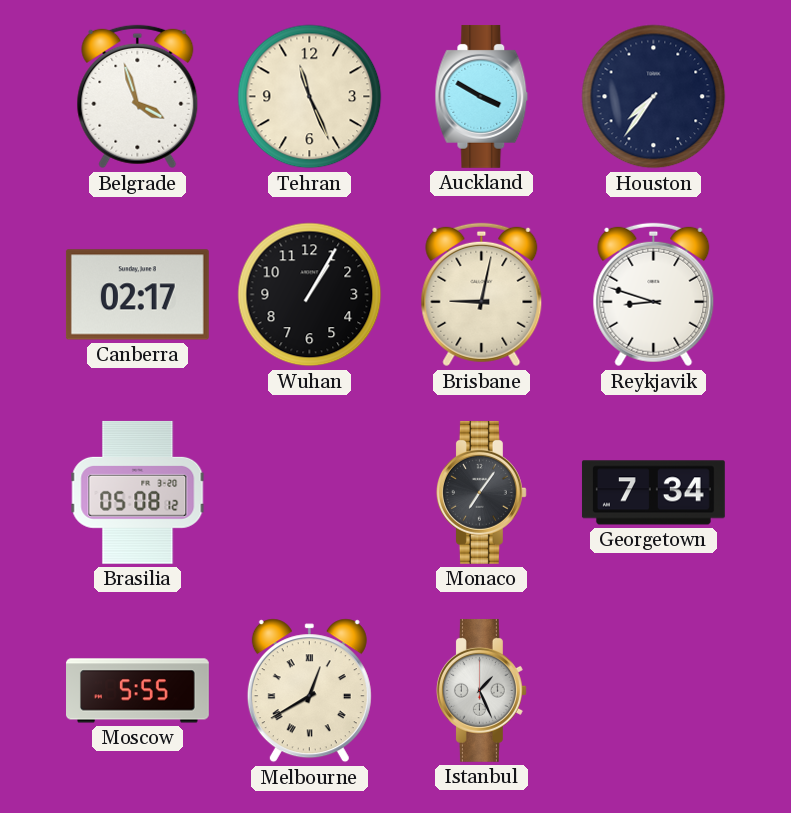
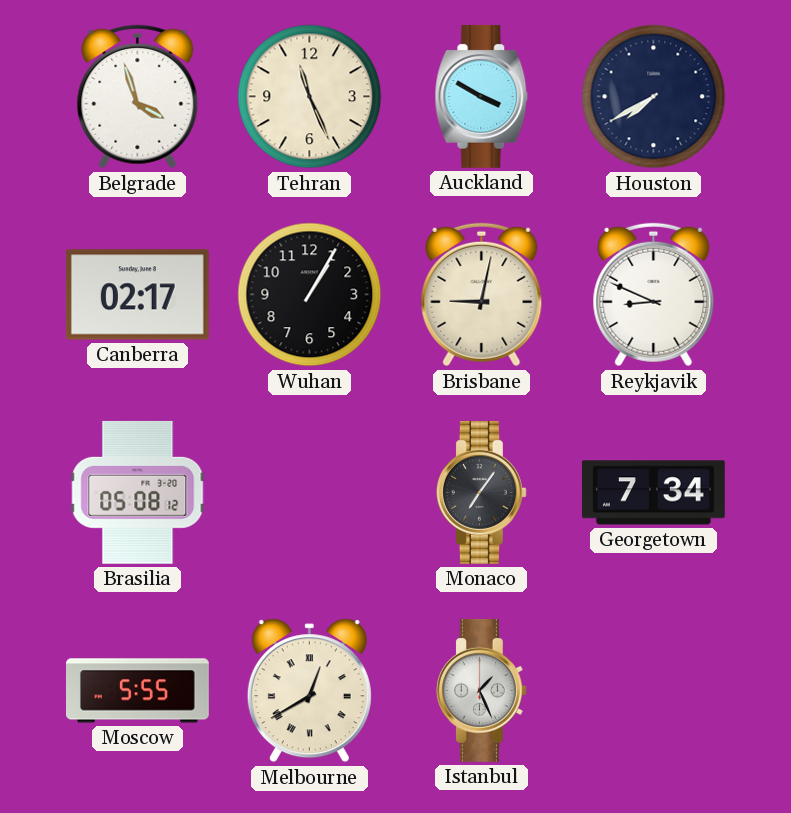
Houston: 7:36 -> 7:40
Reykjavik: 8:48 -> 8:49
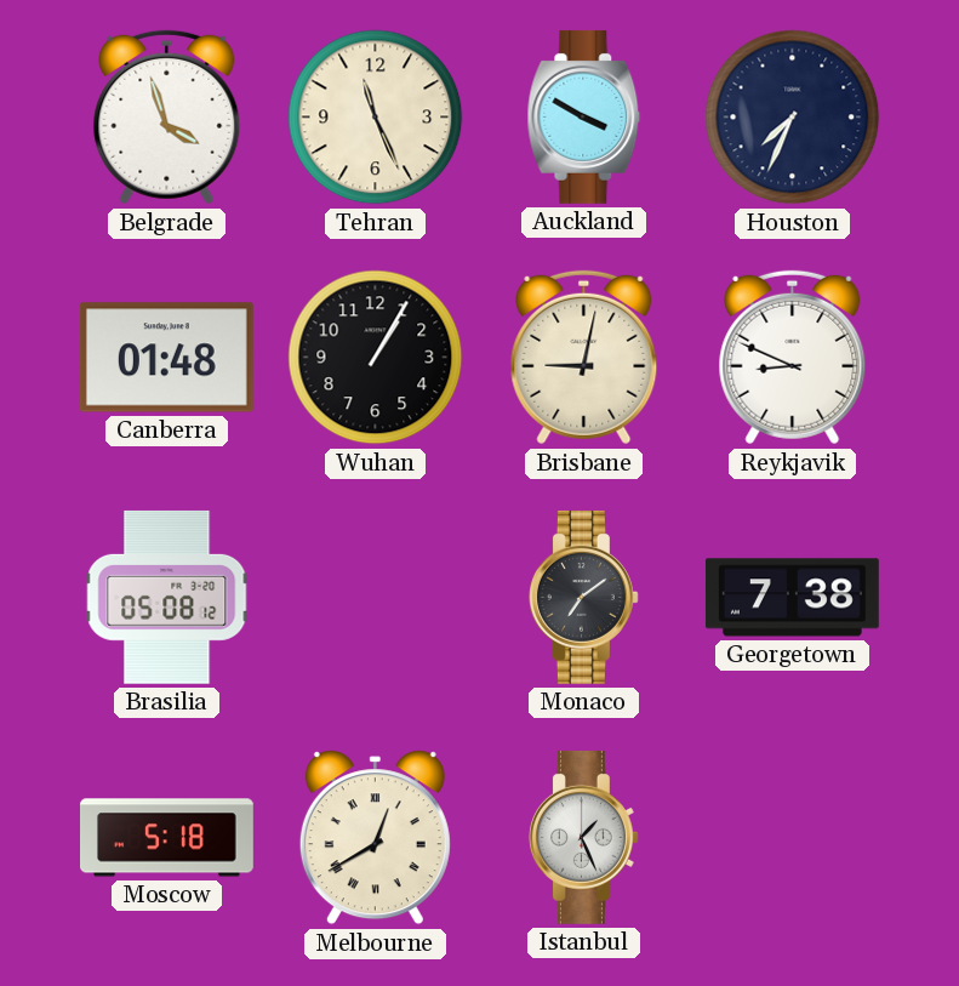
Houston: 7:40 -> 7:34
Canberra: 02:17 -> 01:48
Monaco: 7:06 -> 7:09
Georgetown: 7:34 -> 7:38
Moscow: 5:55 -> 5:18
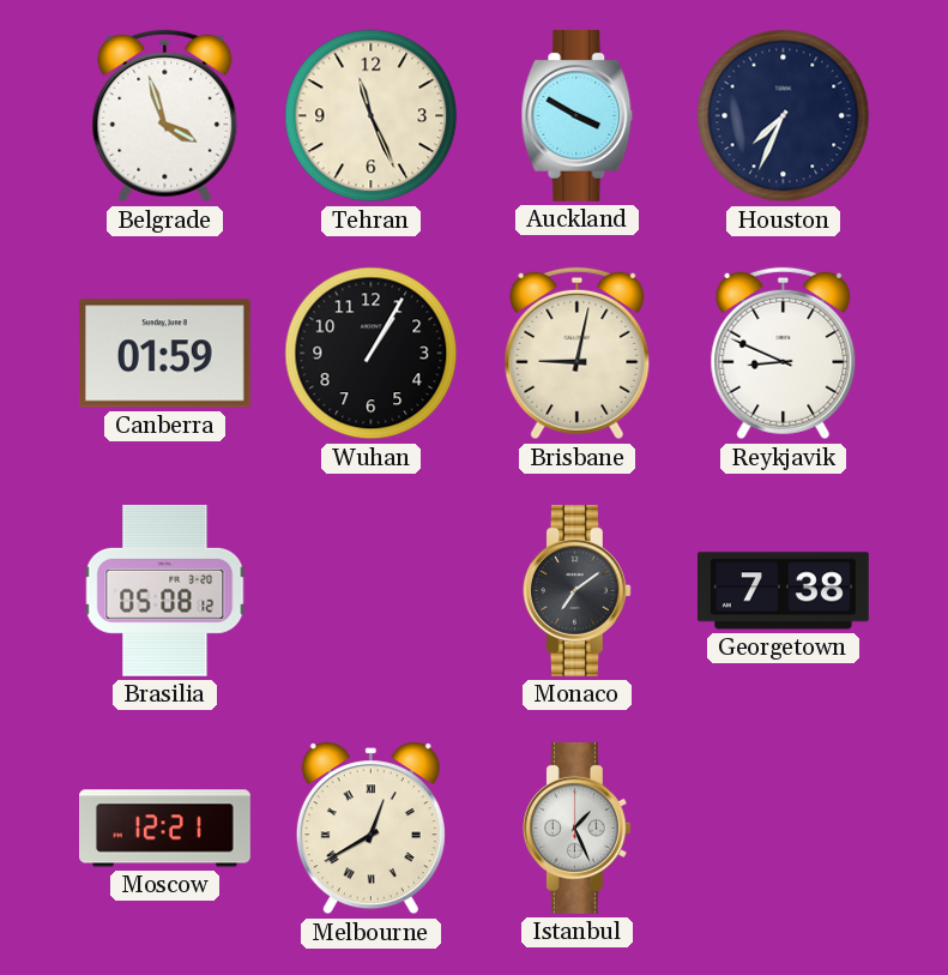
Canberra: 01:48 -> 01:59
Moscow: 5:18 -> 12:21
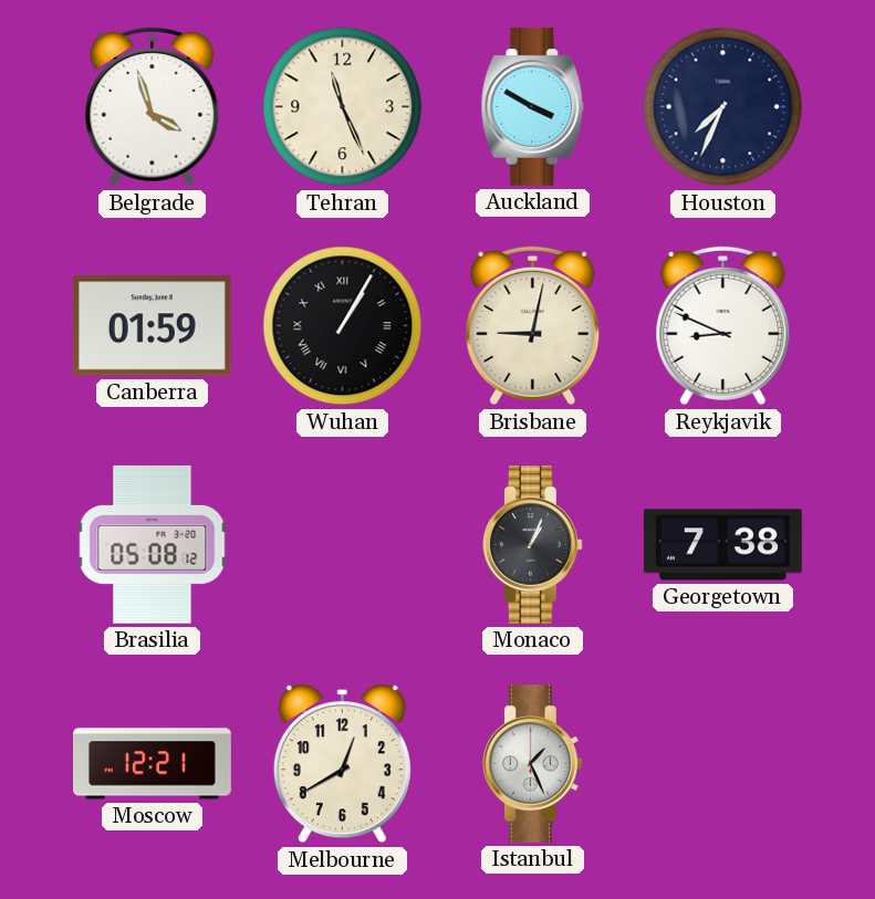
Wuhan numerals: Arabic -> Roman
Monaco: 7:09 -> 1:04
Melbourne numerals: Roman -> Arabic
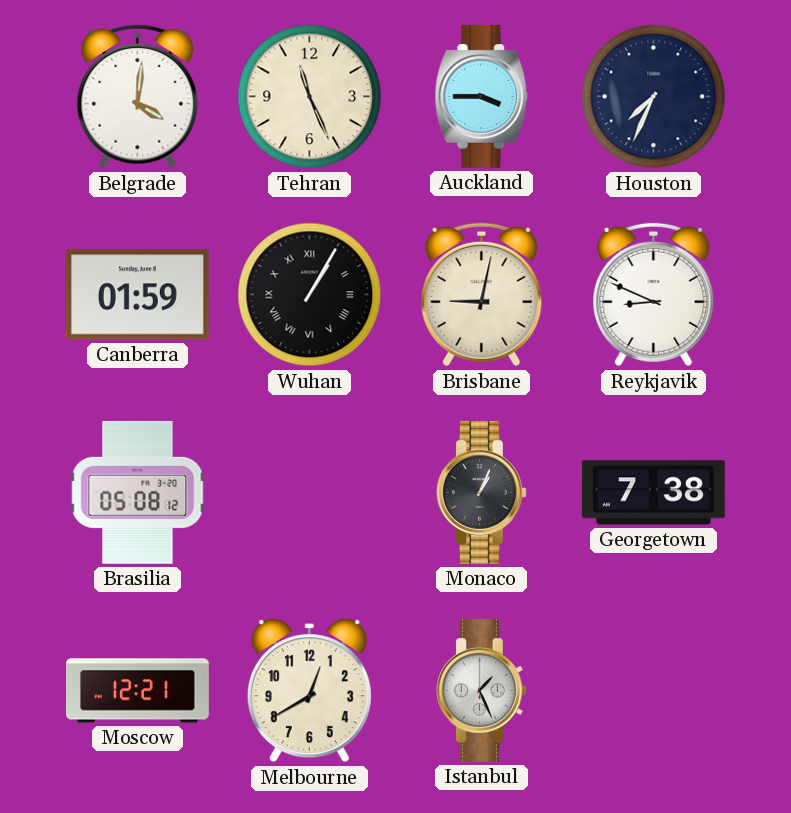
Belgrade: 3:57 -> 4:01
Auckland: 3:50 -> 3:45
